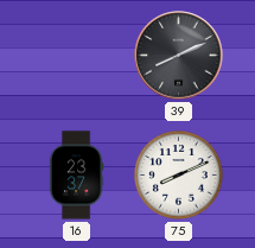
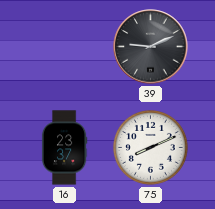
39: 8:11 -> 9:11
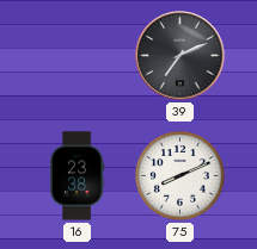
39: 9:11 -> 7:11
16: 23:37 -> 23:38
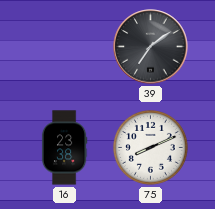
39: 7:11 -> 7:09
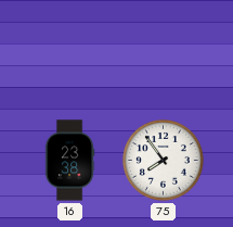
39: 7:09 -> none
75: 8:11 -> 7:54
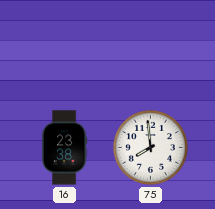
75: 7:54 -> 7:59
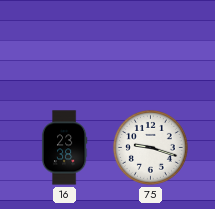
75: 7:59 -> 9:18
